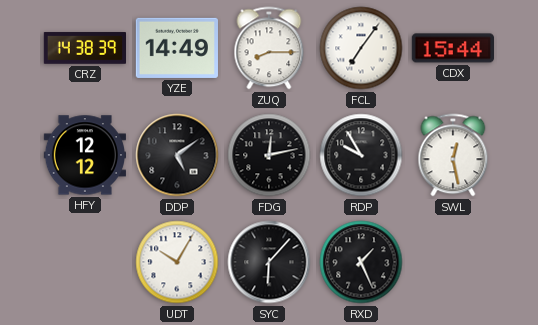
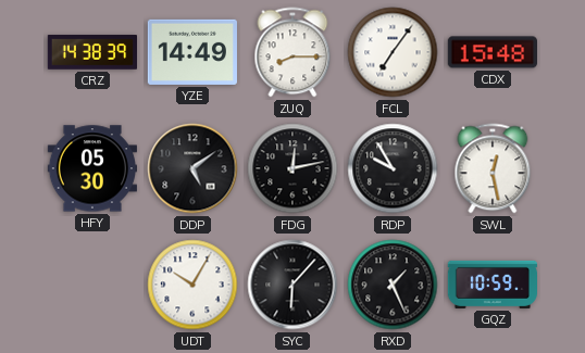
CDX: 15:44 -> 15:48
HFY: 12:12 -> 05:30
GQZ: none -> 10:59
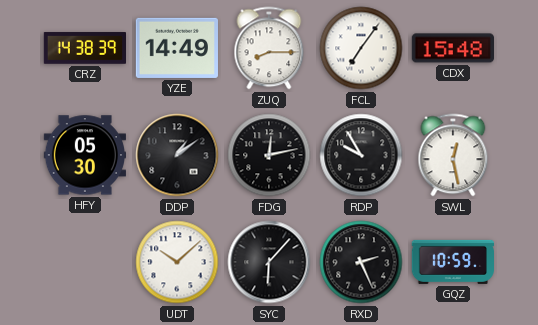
DDP: 5:09 -> 1:09
UDT: 10:05 -> 10:08
RXD: 1:26 -> 2:26
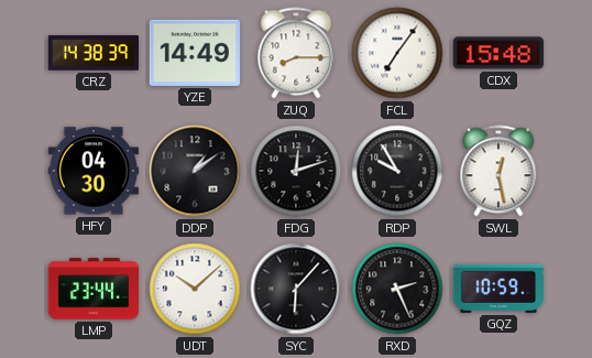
HFY: 05:30 -> 04:30
FDG: 12:13 -> 12:12
LMP: none -> 23:44
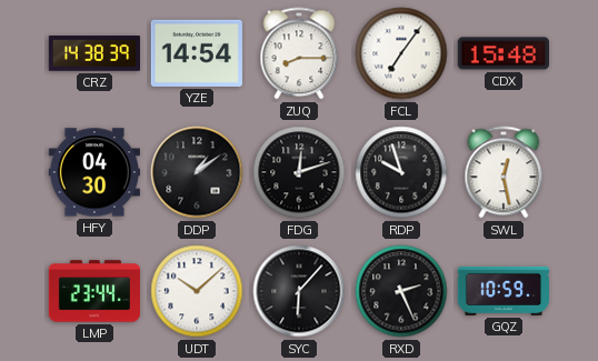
YZE: 14:49 -> 14:54
RDP: 9:55 -> 9:57
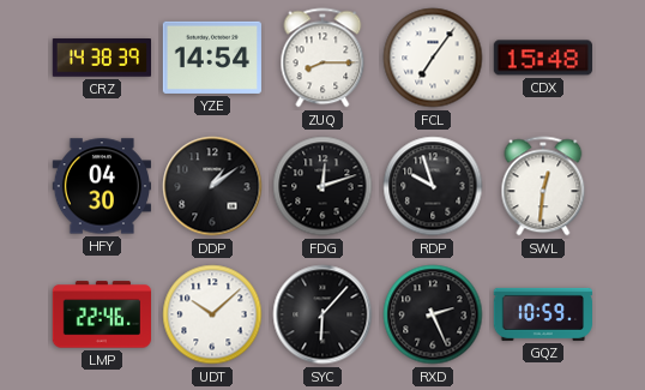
SWL: 12:28 -> 12:31
LMP: 23:44 -> 22:46
